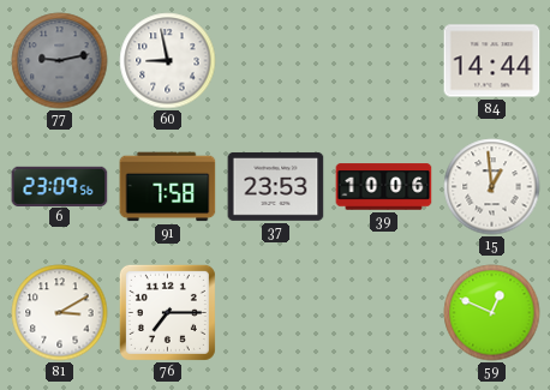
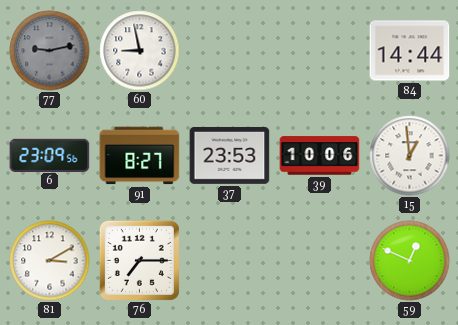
91: 7:58 -> 8:27
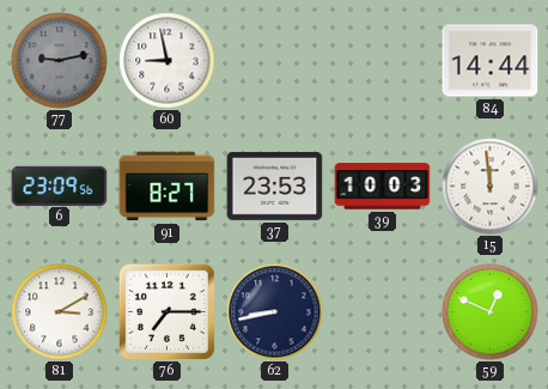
39: 10:06 -> 10:03
15: 12:59 -> 11:59
62: none -> 8:43
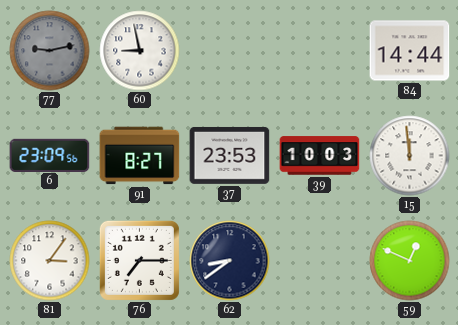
81: 3:10 -> 3:06
62: 8:43 -> 8:39
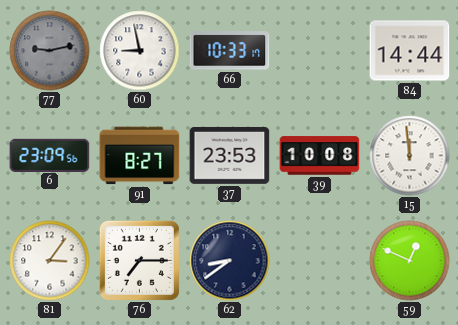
66: none -> 10:33
39: 10:03 -> 10:08
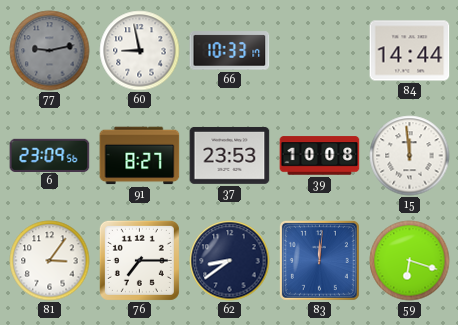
83: none -> 12:01
59: 12:49 -> 6:18
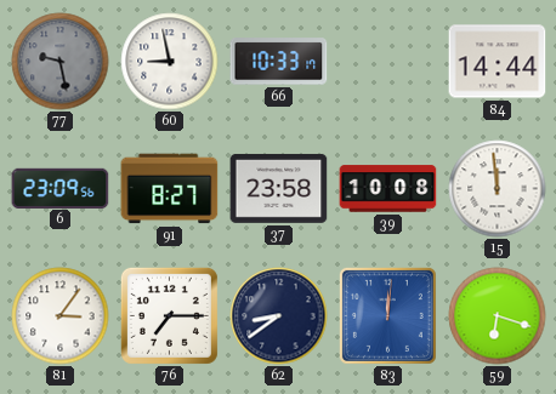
77: 9:13 -> 9:28
37: 23:53 -> 23:58
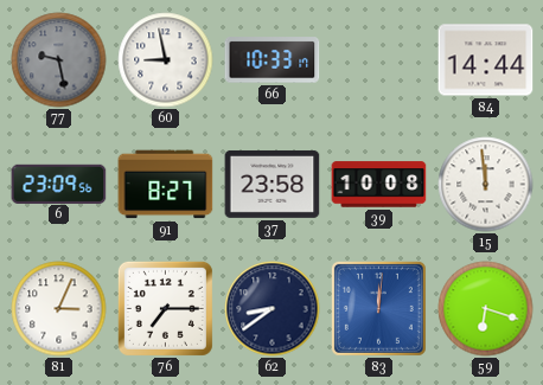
81: 3:06 -> 3:04
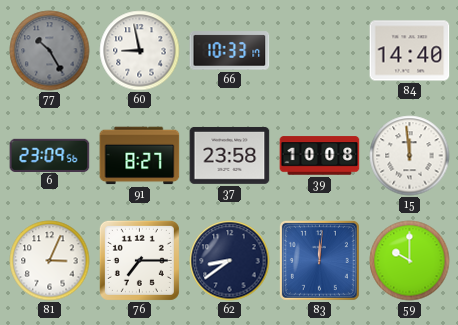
77: 9:28 -> 10:25
84: 14:44 -> 14:40
59: 6:18 -> 10:00
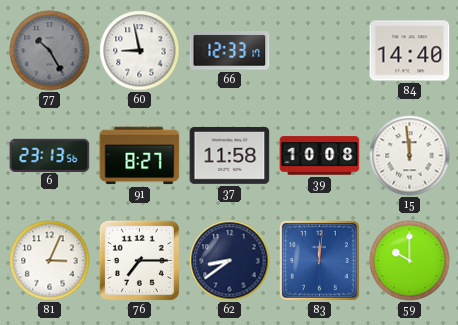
66: 10:33 -> 12:33
6: 23:09 -> 23:13
37: 23:58 -> 11:58
